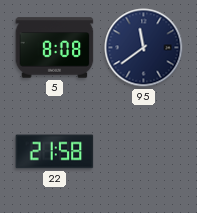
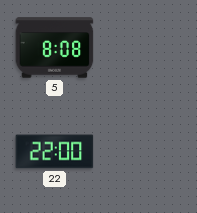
95: 11:39 -> none
22: 21:58 -> 22:00
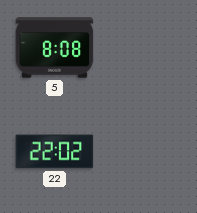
22: 22:00 -> 22:02
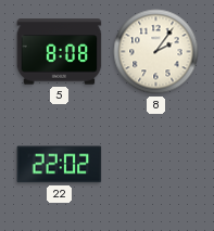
8: none -> 2:06
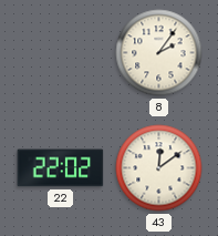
5: 8:08 -> none
43: none -> 12:09
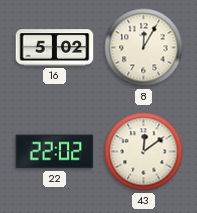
16: none -> 5:02
8: 2:06 -> 12:05
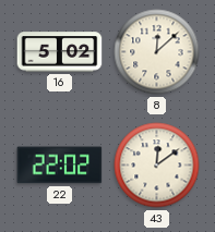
8: 12:05 -> 12:08
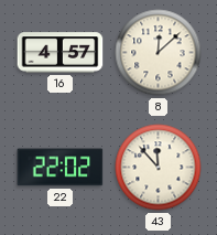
16: 5:02 -> 4:57
43: 12:09 -> 11:53
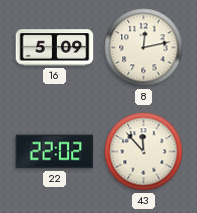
16: 4:57 -> 5:09
8: 12:08 -> 12:13
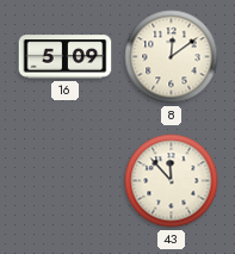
8: 12:13 -> 12:09
22: 22:02 -> none
